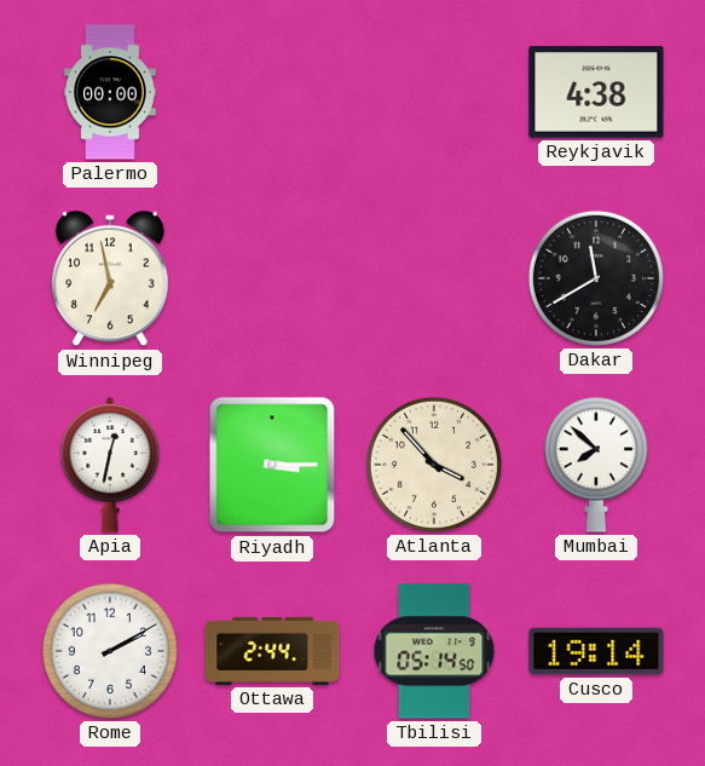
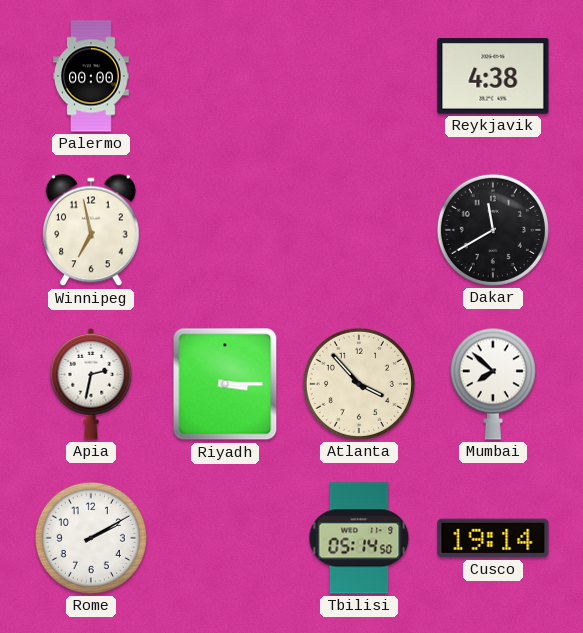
Apia: 12:32 -> 2:32
Ottawa: 2:44 -> none
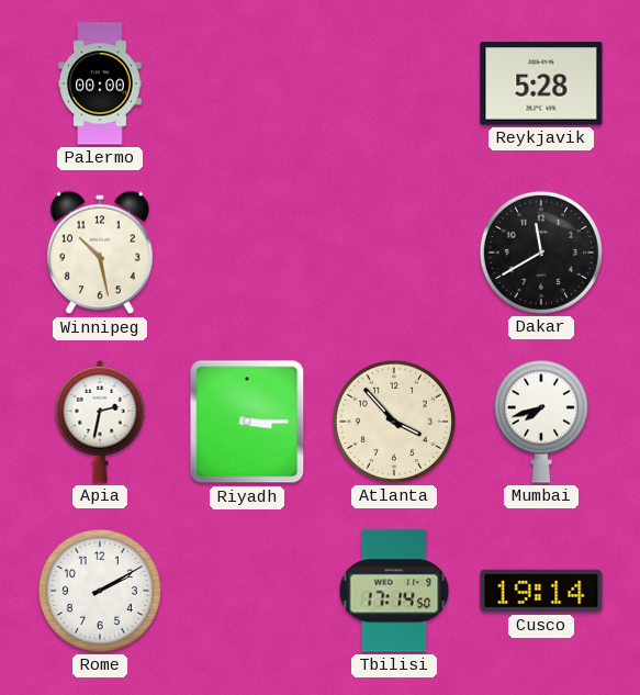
Reykjavik: 4:38 -> 5:28
Winnipeg: 6:58 -> 10:28
Mumbai: 7:52 -> 7:42
Tbilisi: 05:14 -> 17:14
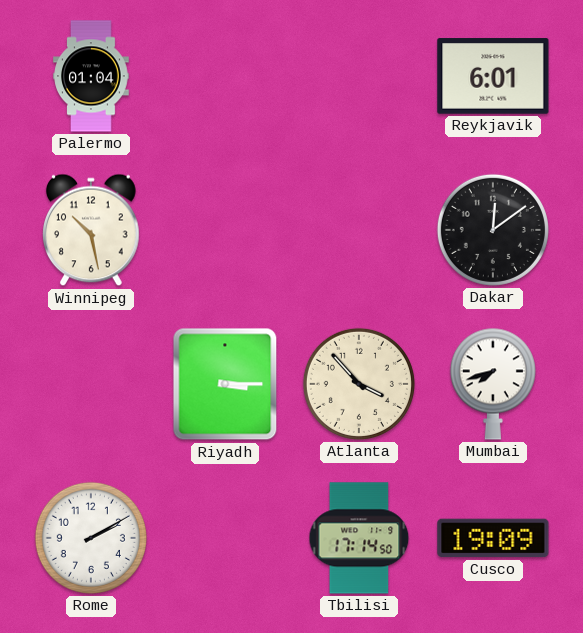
Palermo: 00:00 -> 01:04
Reykjavik: 5:28 -> 6:01
Dakar: 11:40 -> 12:09
Apia: 2:32 -> none
Cusco: 19:14 -> 19:09
